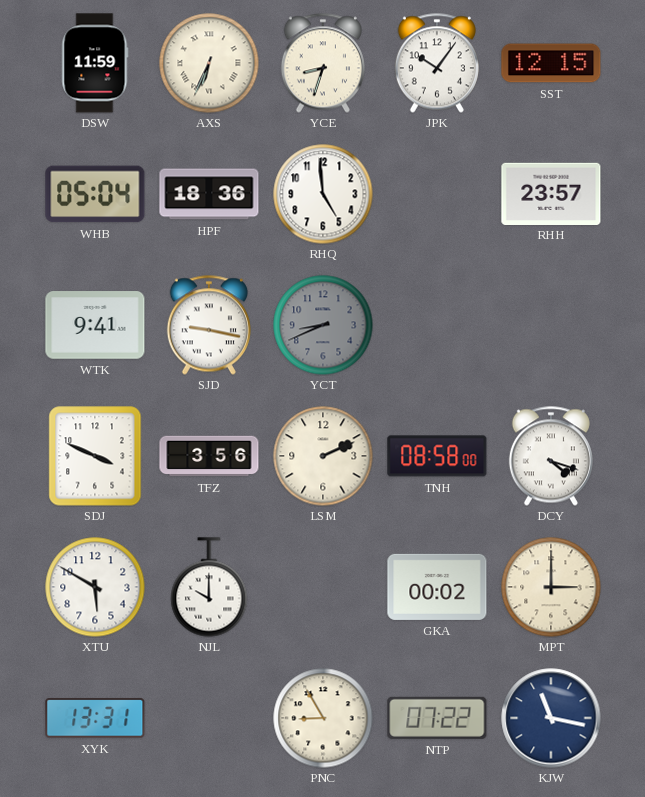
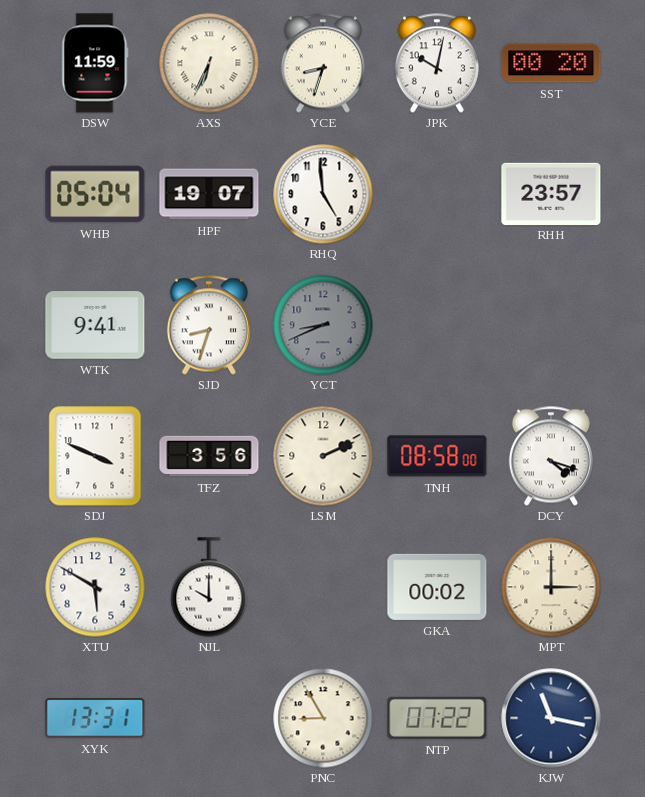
JPK: 10:06 -> 10:02
SST: 12:15 -> 00:20
HPF: 18:36 -> 19:07
SJD: 9:17 -> 8:33
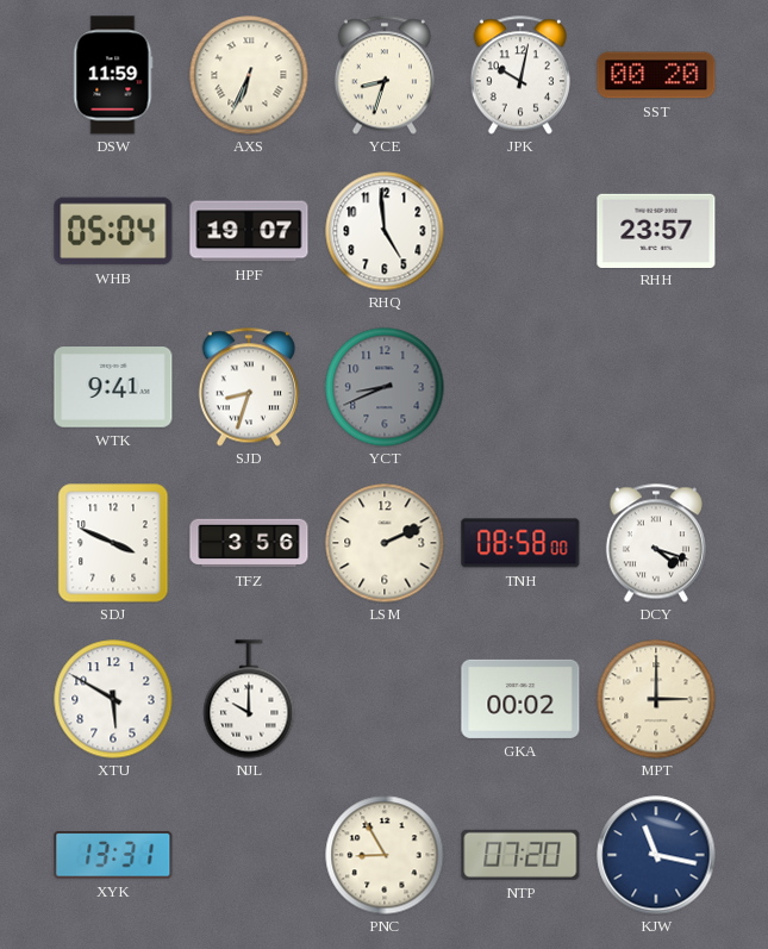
NTP: 07:22 -> 07:20
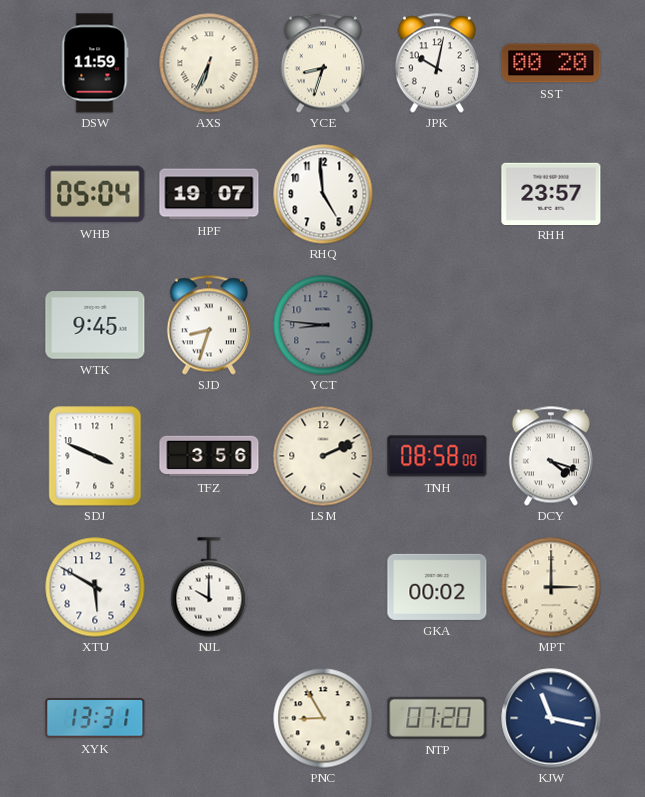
WTK: 9:41 -> 9:45
YCT: 8:41 -> 8:46
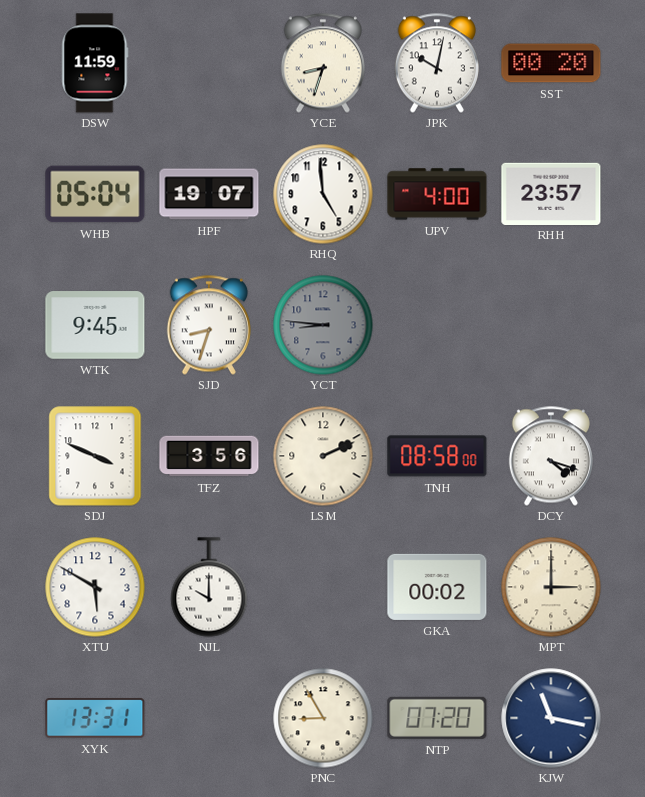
AXS: 6:34 -> none
UPV: none -> 4:00
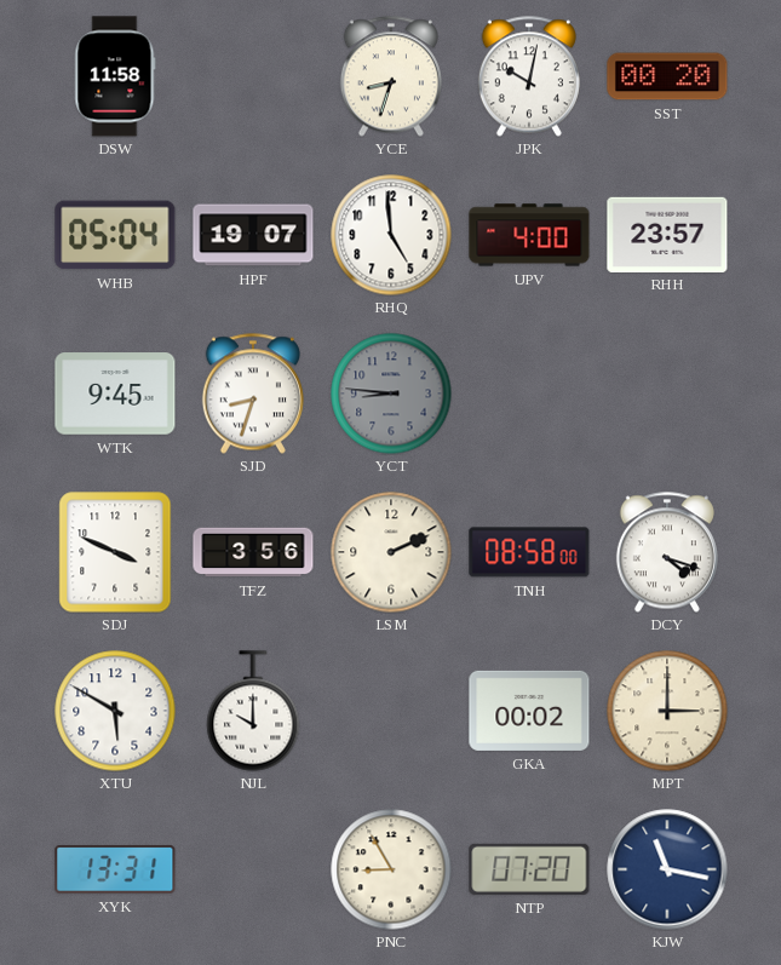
DSW: 11:59 -> 11:58
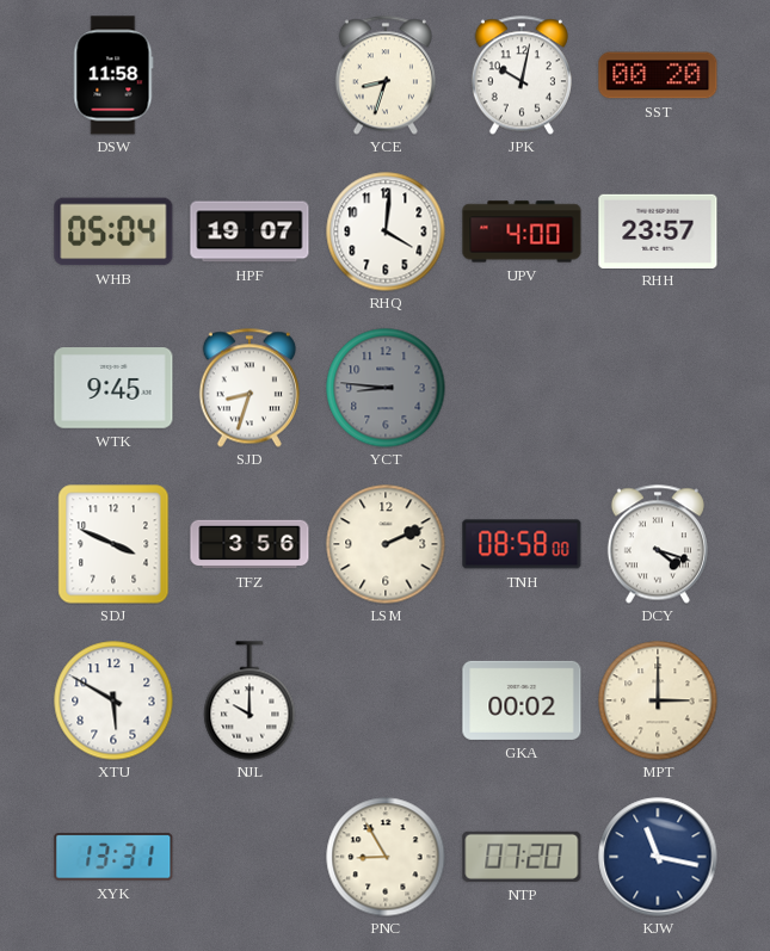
RHQ: 4:59 -> 4:01
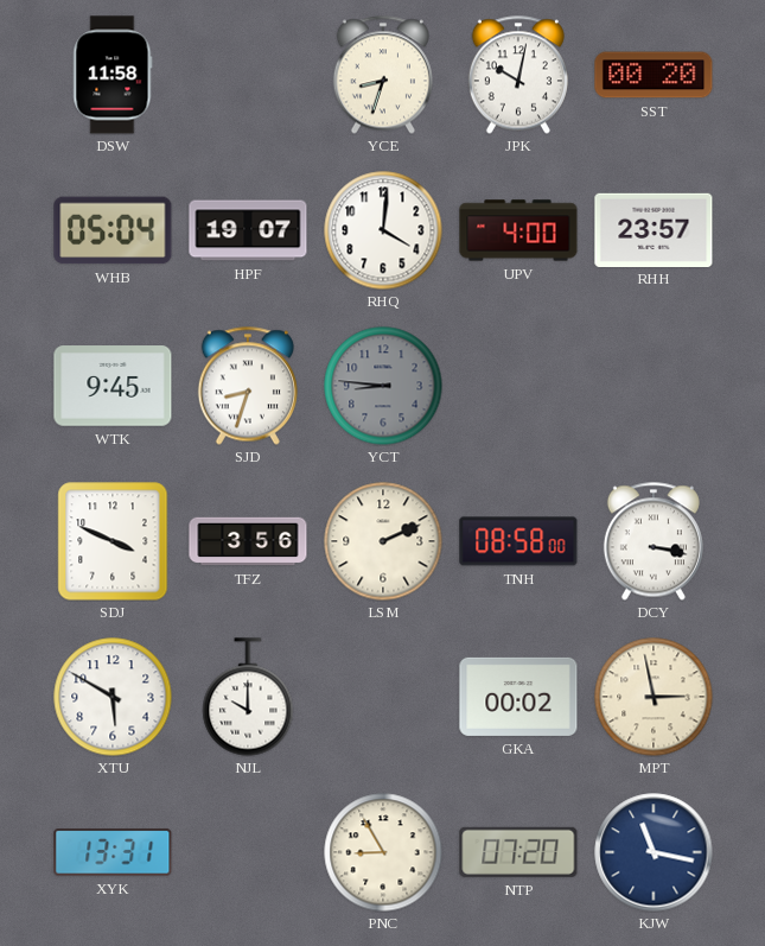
DCY: 4:18 -> 3:17
MPT: 3:00 -> 2:58
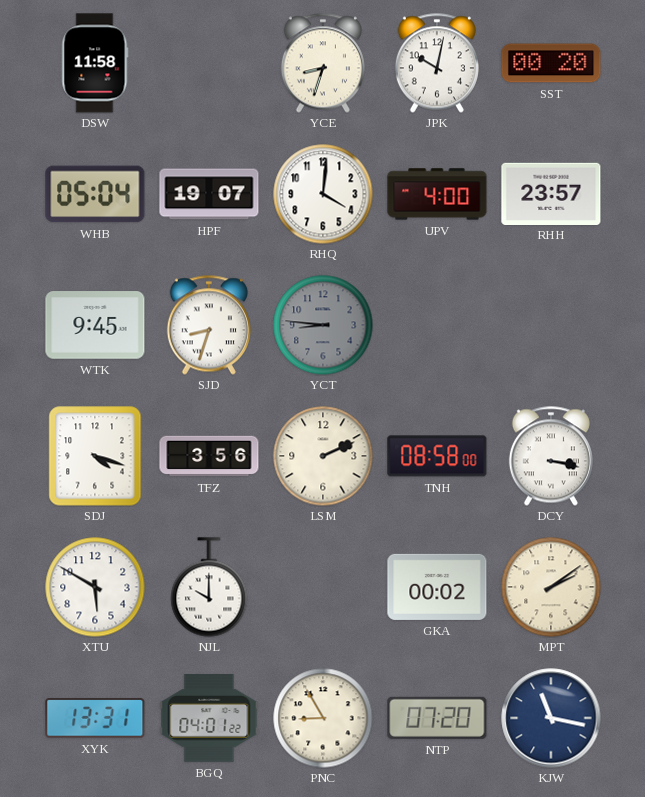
SDJ: 3:49 -> 4:18
MPT: 2:58 -> 2:09
BGQ: none -> 04:01
